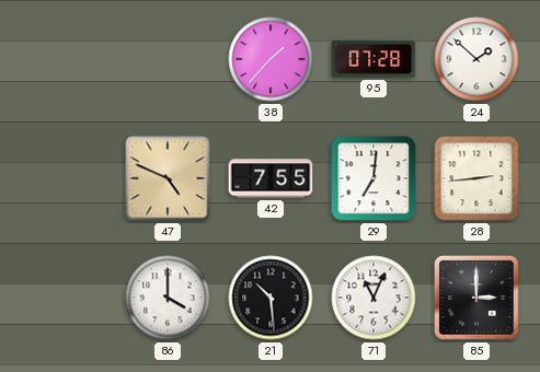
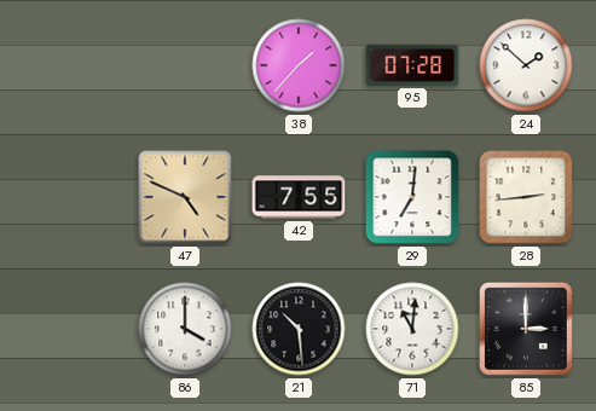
71: 11:04 -> 11:01
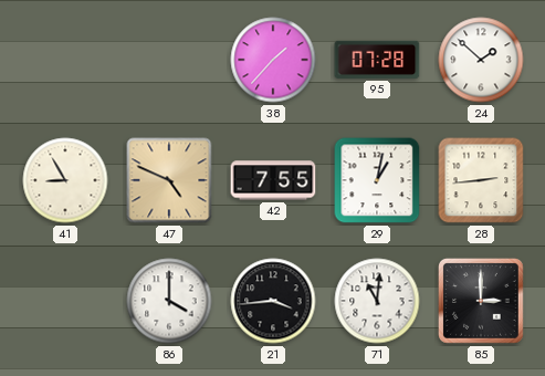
41: none -> 8:55
29: 7:01 -> 1:02
21: 10:29 -> 3:44
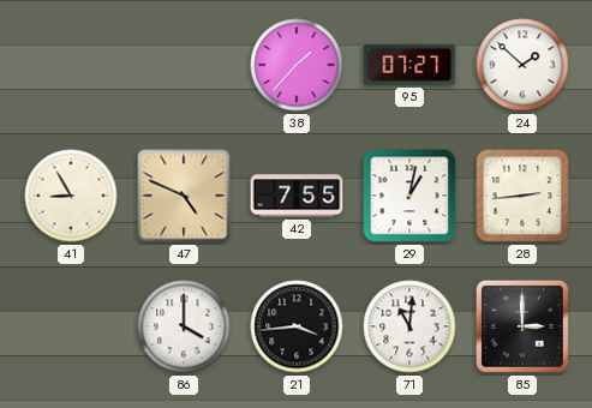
95: 07:28 -> 07:27
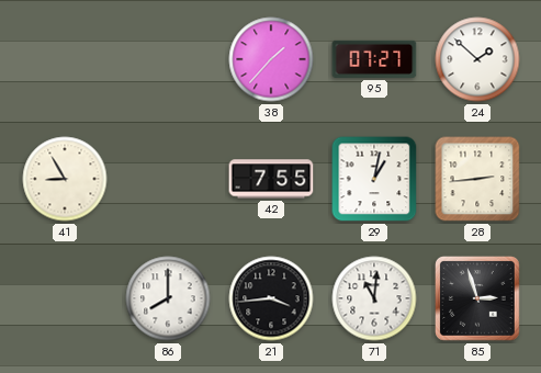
47: 4:49 -> none
86: 4:00 -> 8:00
85: 3:00 -> 2:57
